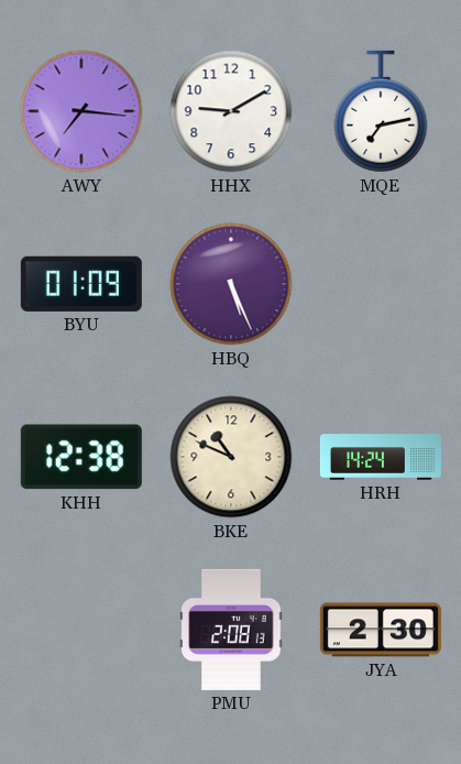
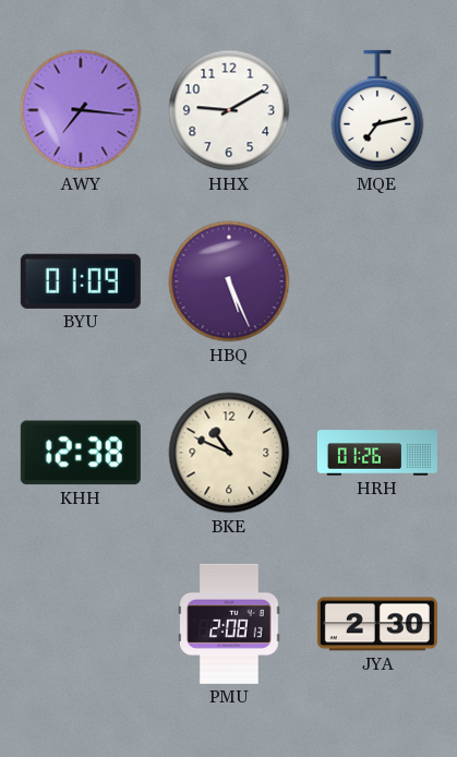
HRH: 14:24 -> 01:26
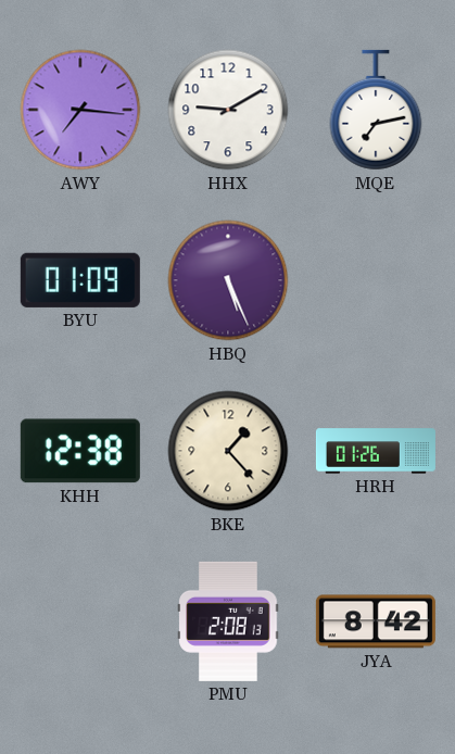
BKE: 10:49 -> 1:23
JYA: 2:30 -> 8:42
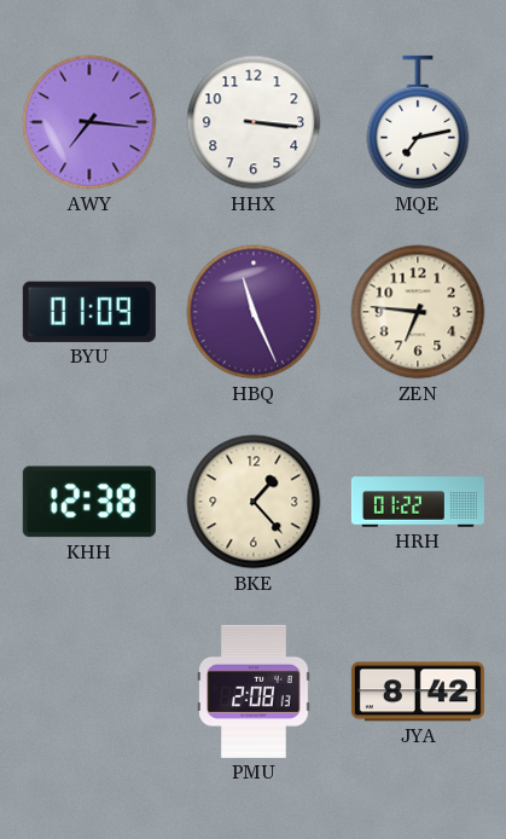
HHX: 9:10 -> 3:16
HBQ: 5:26 -> 11:26
ZEN: none -> 6:46
HRH: 01:26 -> 01:22
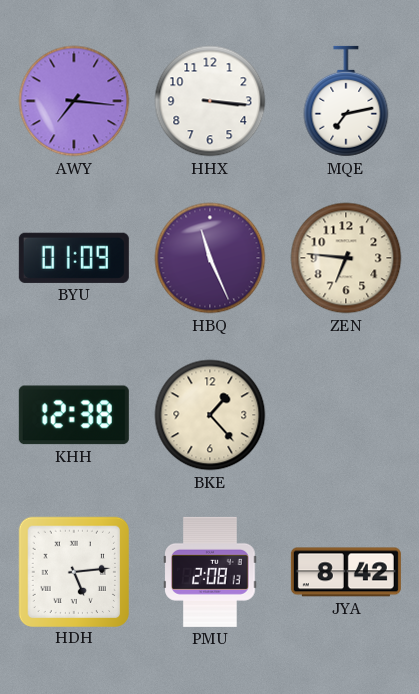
HRH: 01:22 -> none
HDH: none -> 5:14
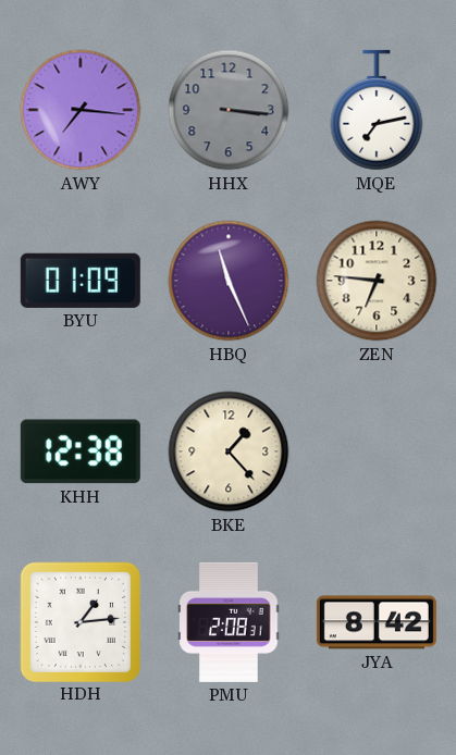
HHX dial: white -> grey
HDH: 5:14 -> 1:14
PMU: 2:08:13 -> 2:08:31
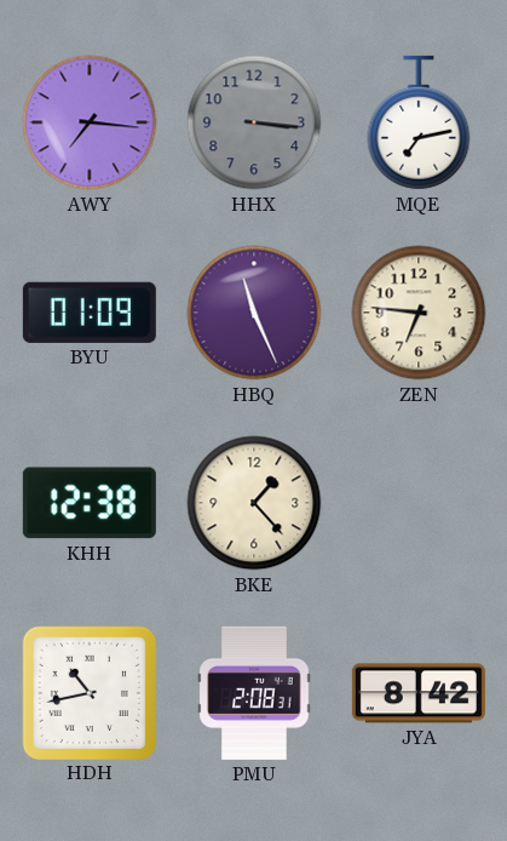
HDH: 1:14 -> 10:43
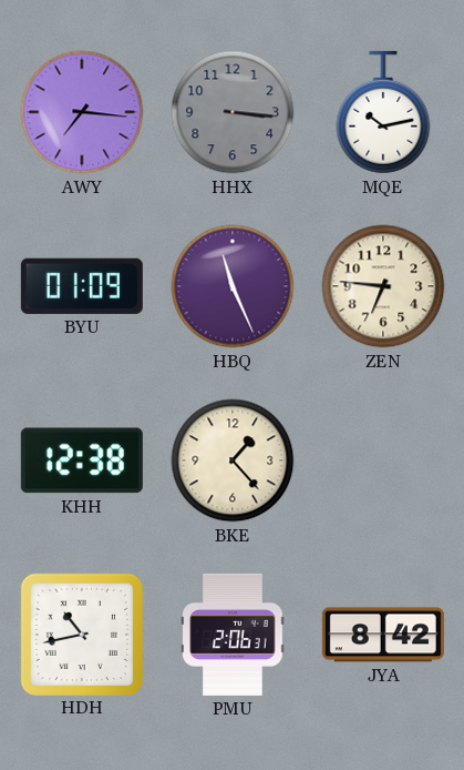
MQE: 7:13 -> 10:13
PMU: 2:08 -> 2:06
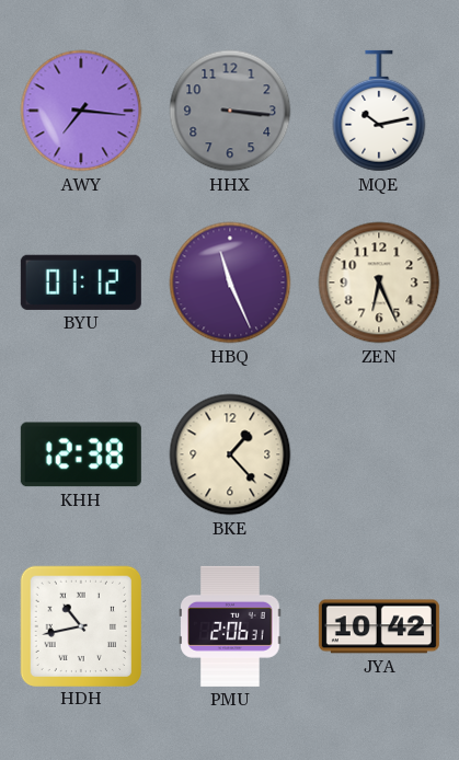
BYU: 01:09 -> 01:12
ZEN: 6:46 -> 6:26
JYA: 8:42 -> 10:42
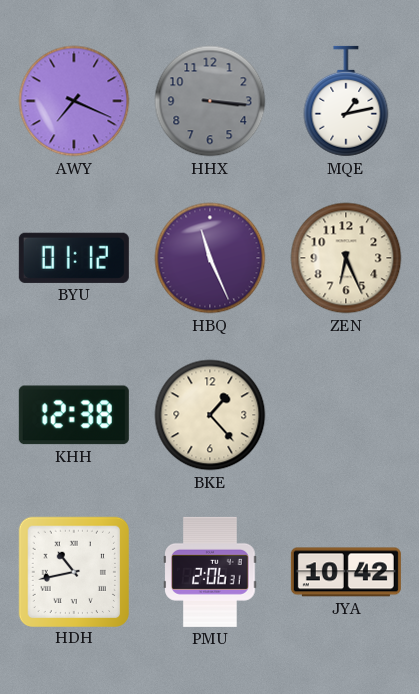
AWY: 7:16 -> 7:19
MQE: 10:13 -> 1:13
